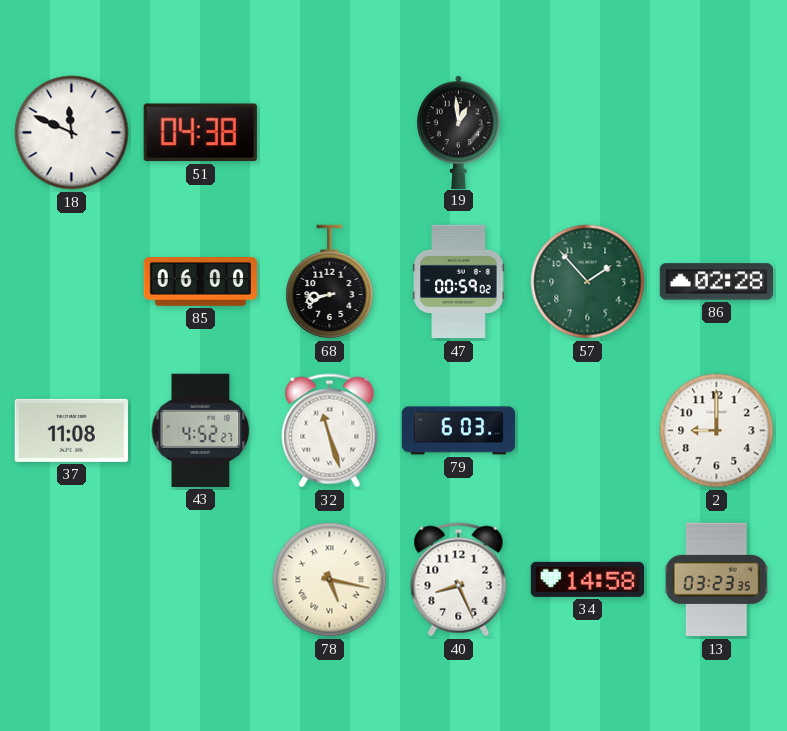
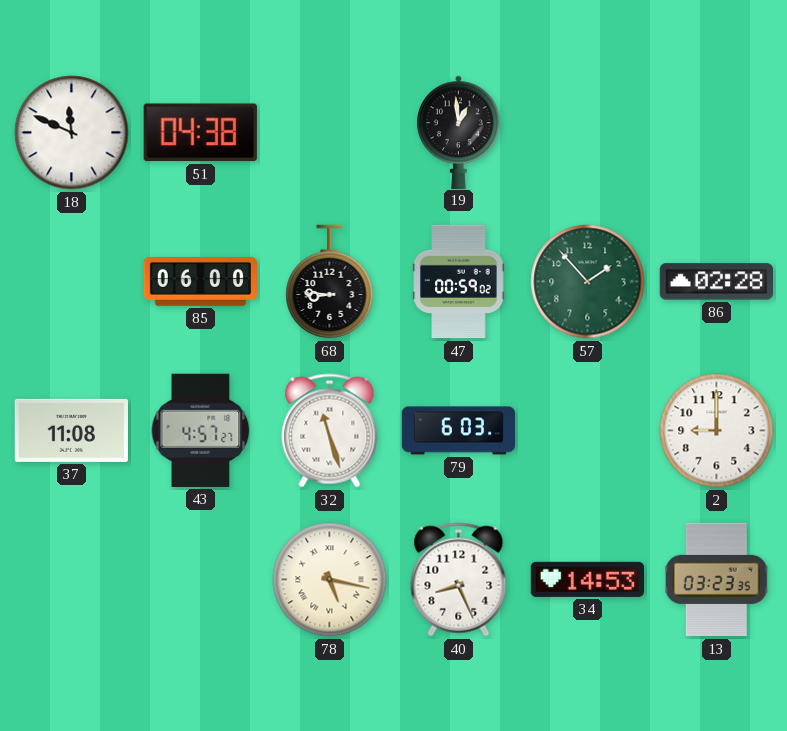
68: 8:42 -> 8:46
43: 4:52 -> 4:57
34: 14:58 -> 14:53
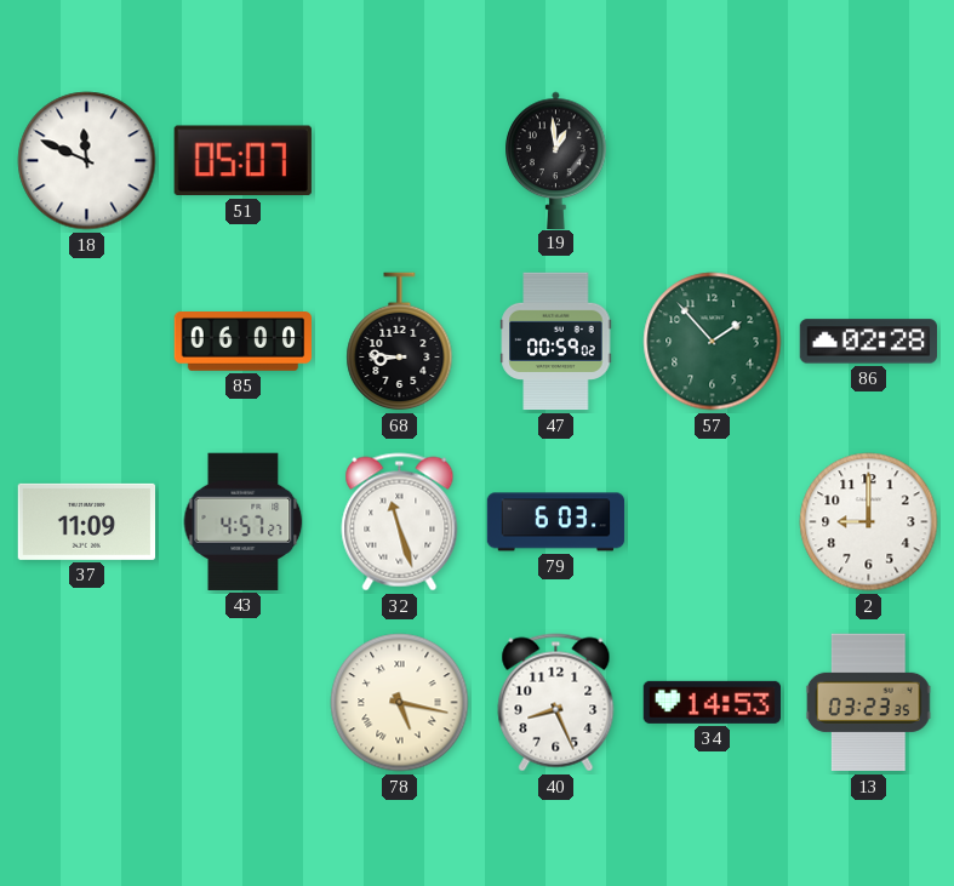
51: 04:38 -> 05:07
37: 11:08 -> 11:09
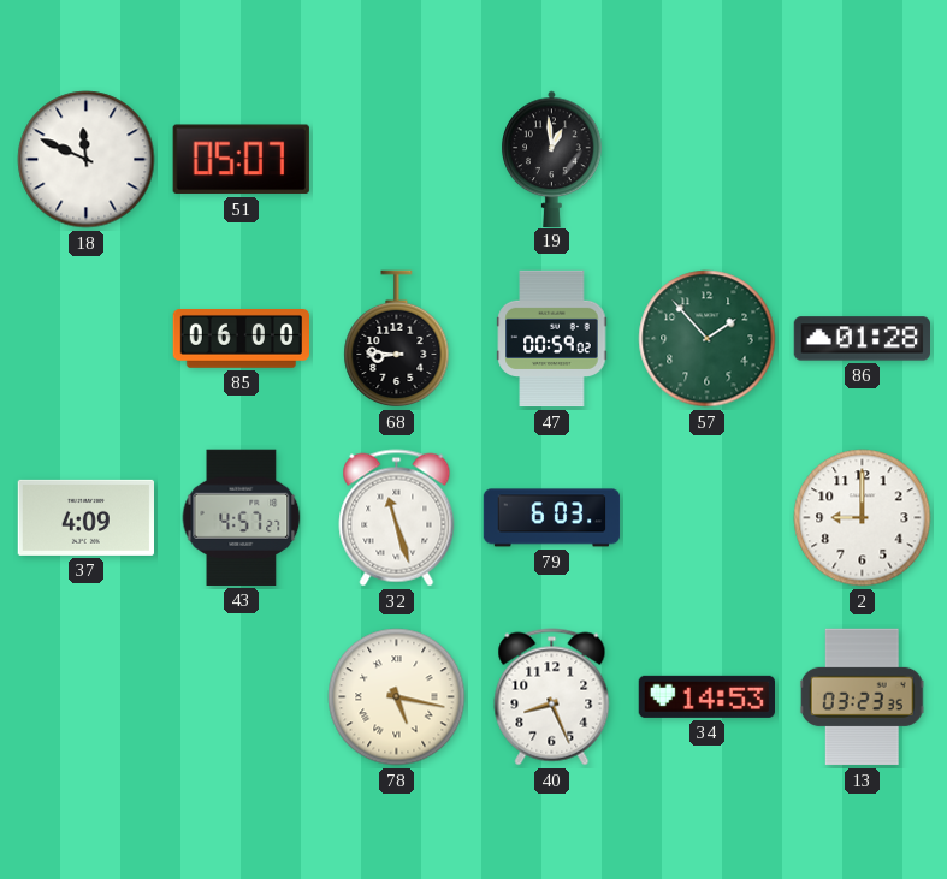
86: 02:28 -> 01:28
37: 11:09 -> 4:09
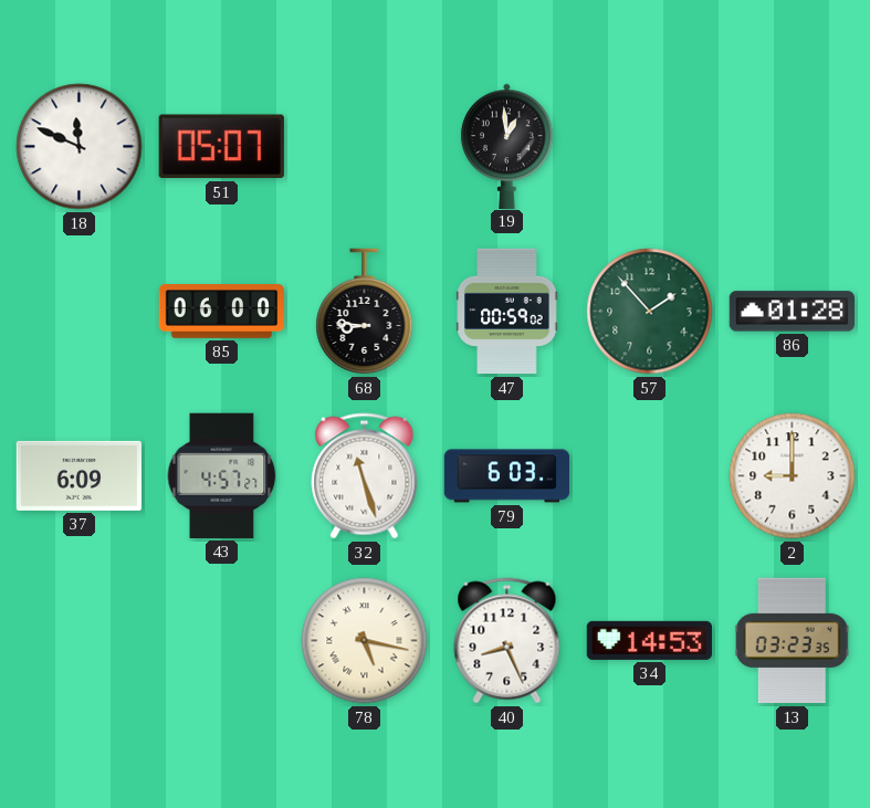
37: 4:09 -> 6:09
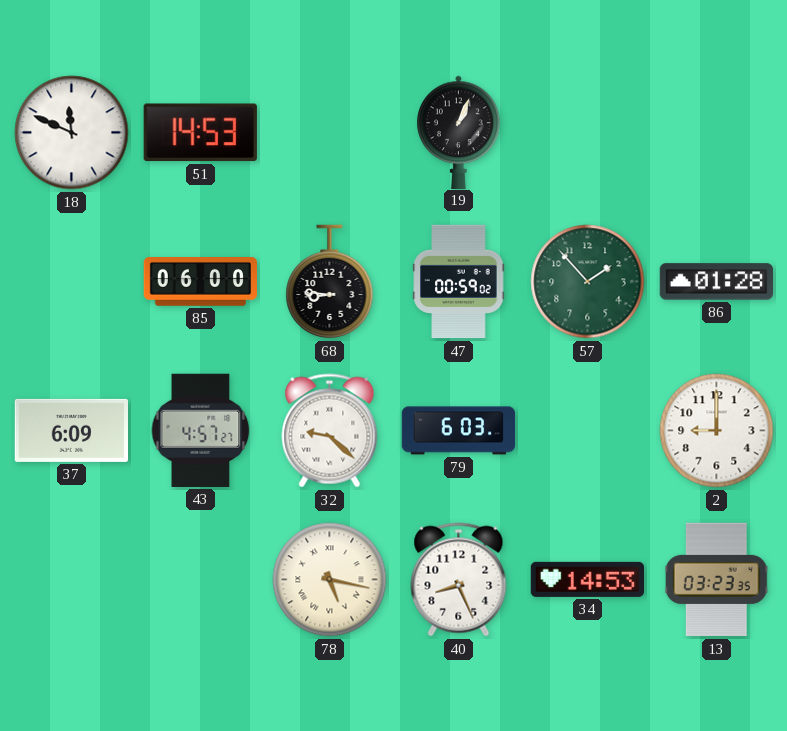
51: 05:07 -> 14:53
19: 12:59 -> 1:04
32: 11:27 -> 9:22
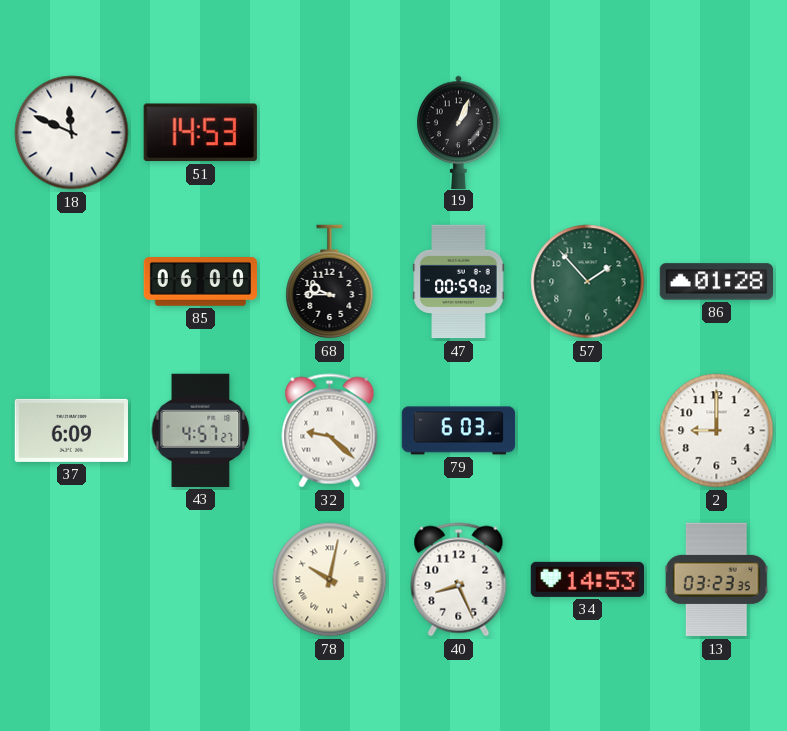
68: 8:46 -> 9:45
78: 5:17 -> 10:02
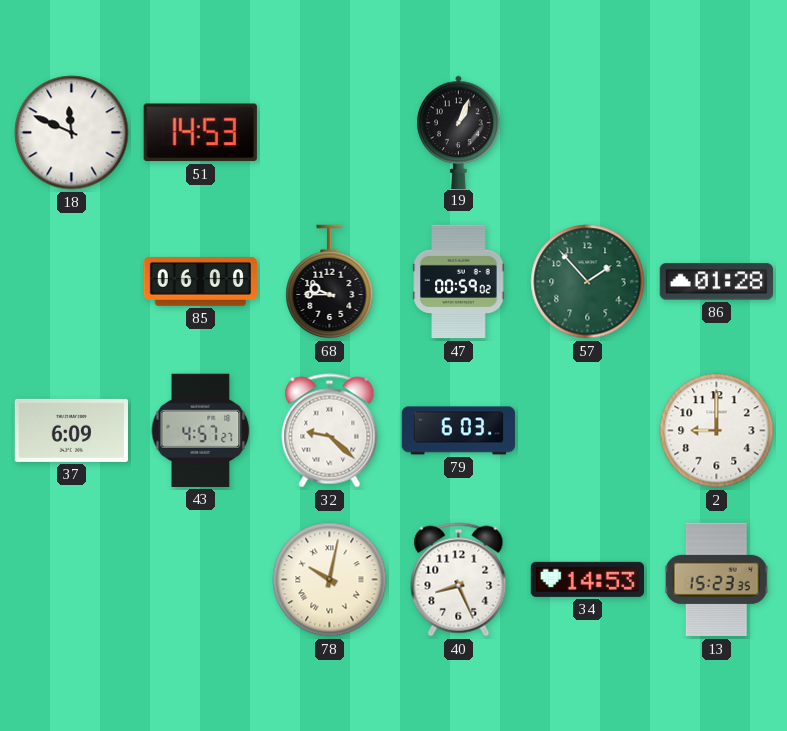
13: 03:23 -> 15:23
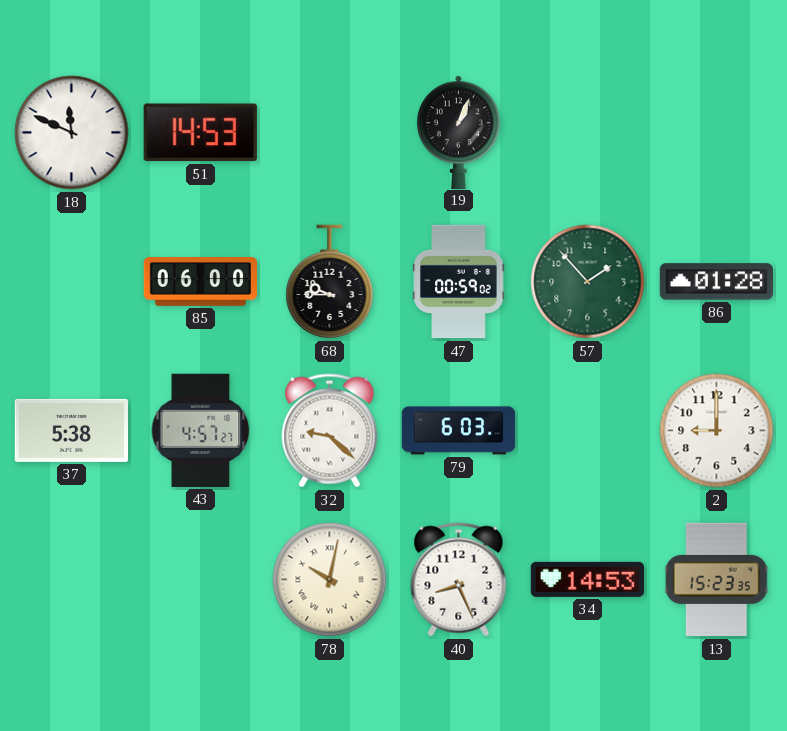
37: 6:09 -> 5:38
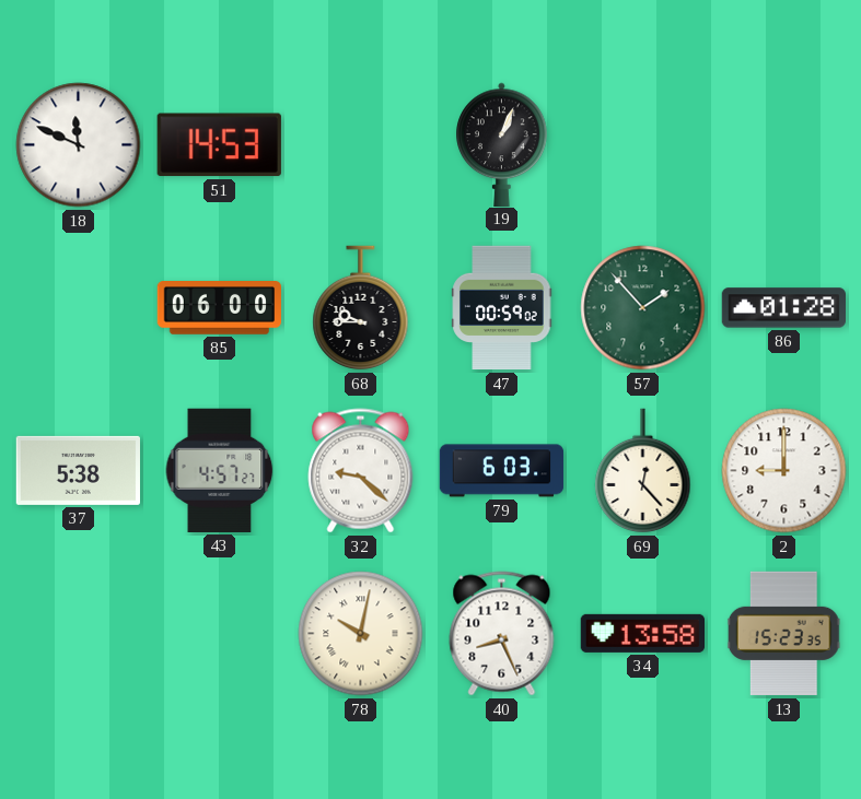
69: none -> 12:23
34: 14:53 -> 13:58
